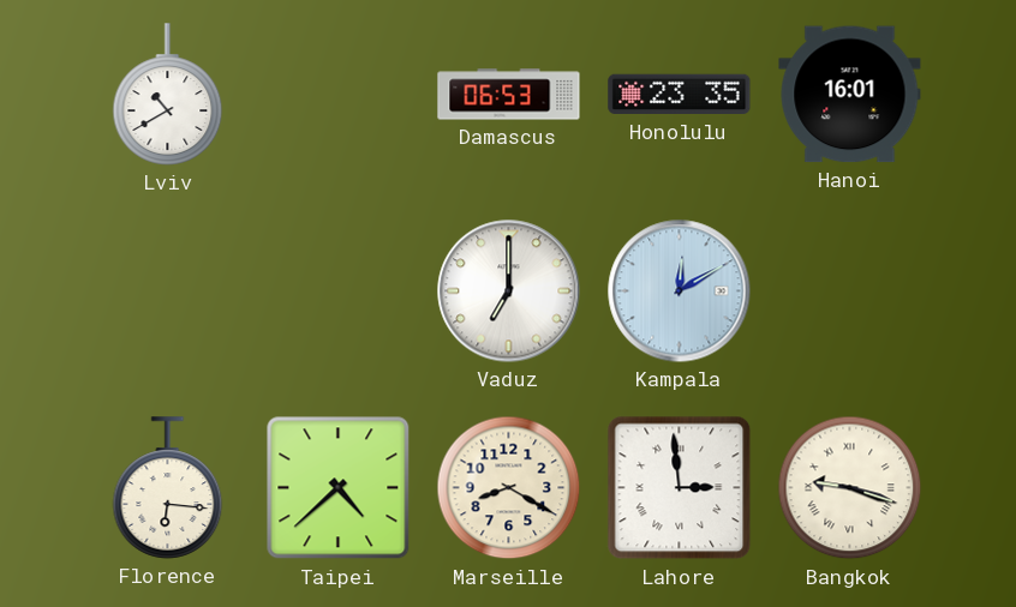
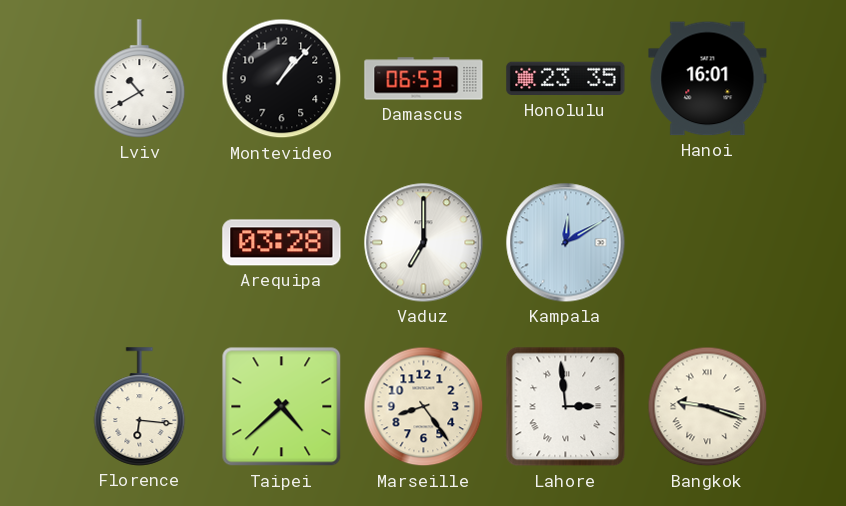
Montevideo: none -> 1:07
Arequipa: none -> 03:28
Marseille: 8:20 -> 8:24
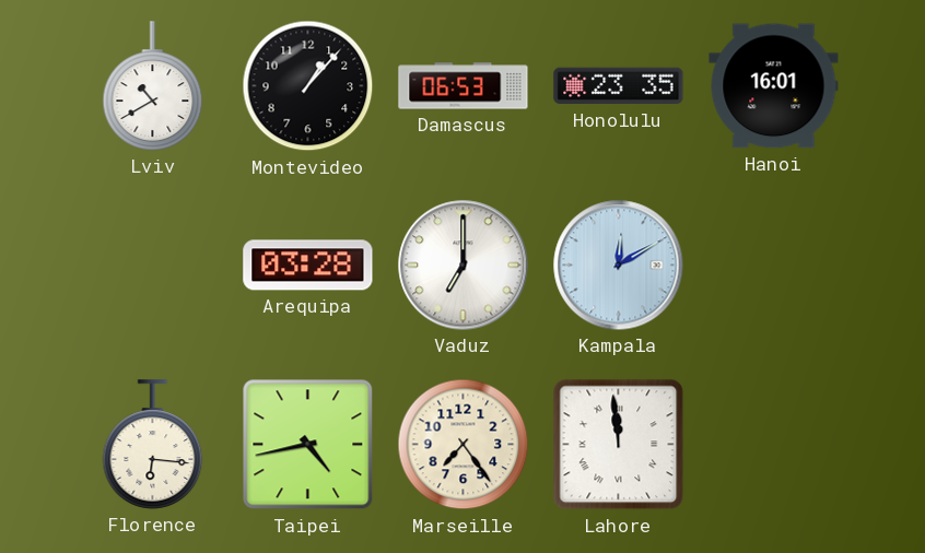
Taipei: 4:38 -> 4:43
Marseille: 8:24 -> 7:24
Lahore: 2:59 -> 11:59
Bangkok: 9:18 -> none
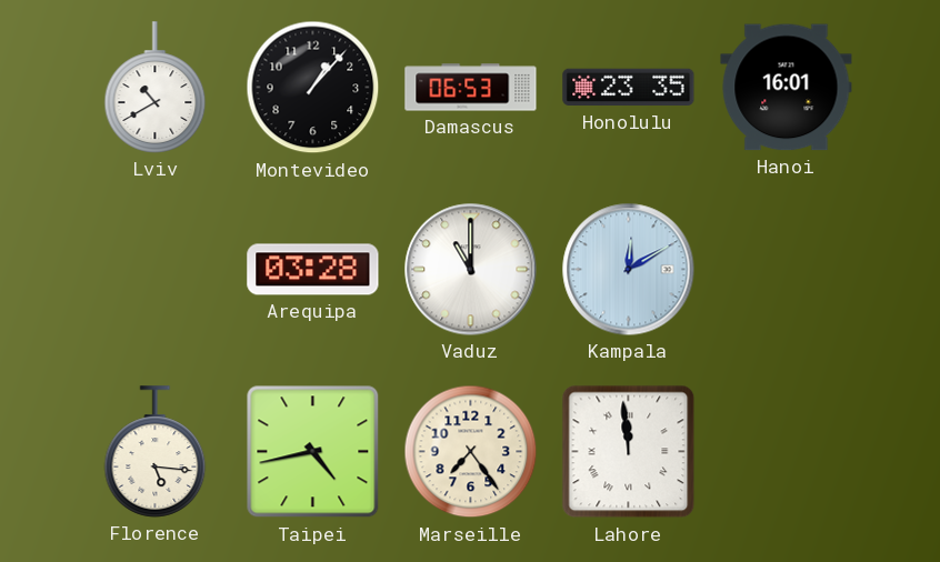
Vaduz: 7:00 -> 11:00
Florence: 6:16 -> 5:16
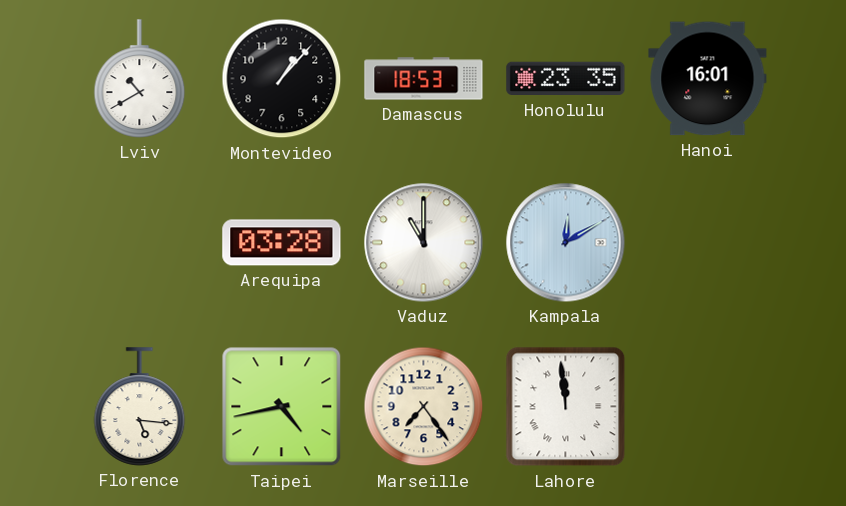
Damascus: 06:53 -> 18:53
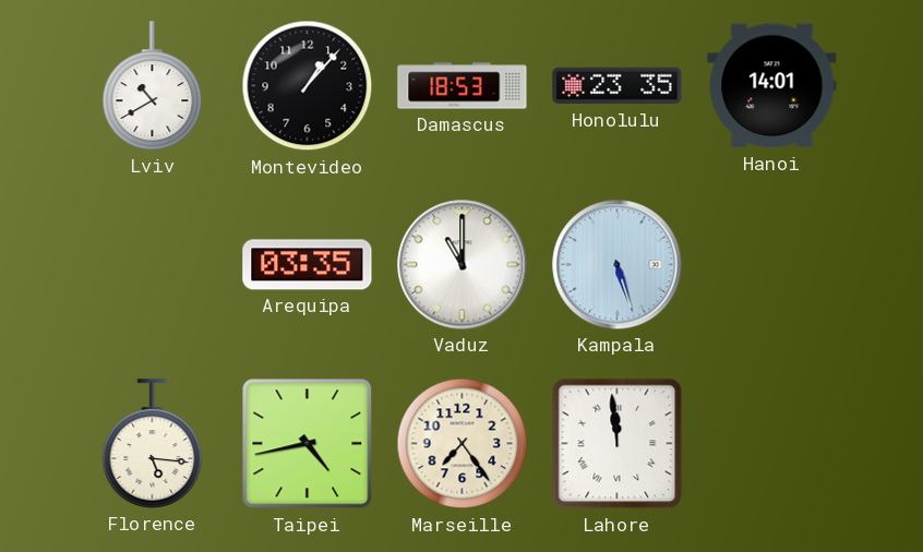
Hanoi: 16:01 -> 14:01
Arequipa: 03:28 -> 03:35
Kampala: 12:10 -> 5:27
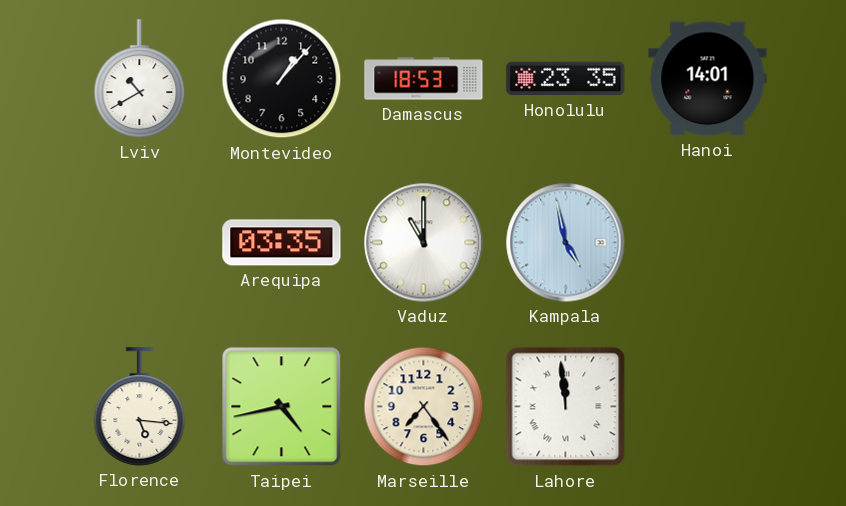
Kampala: 5:27 -> 4:58
